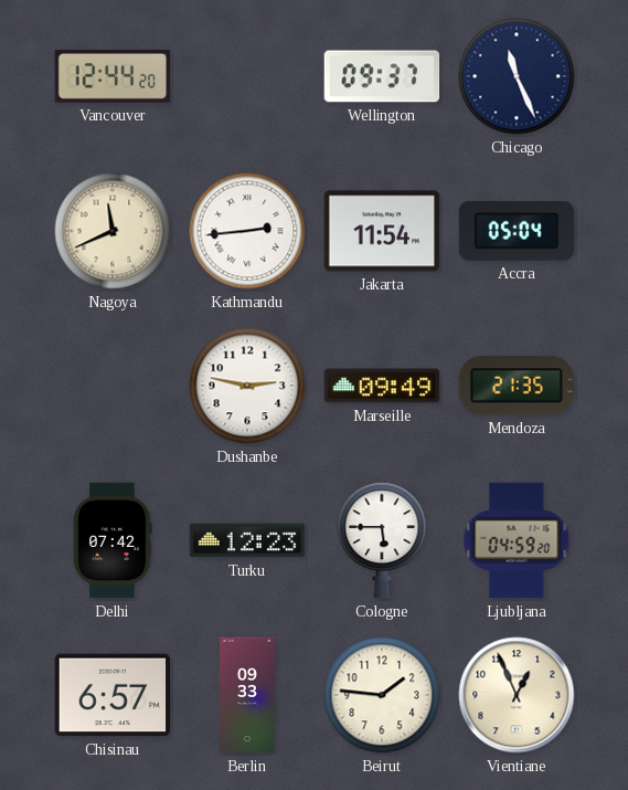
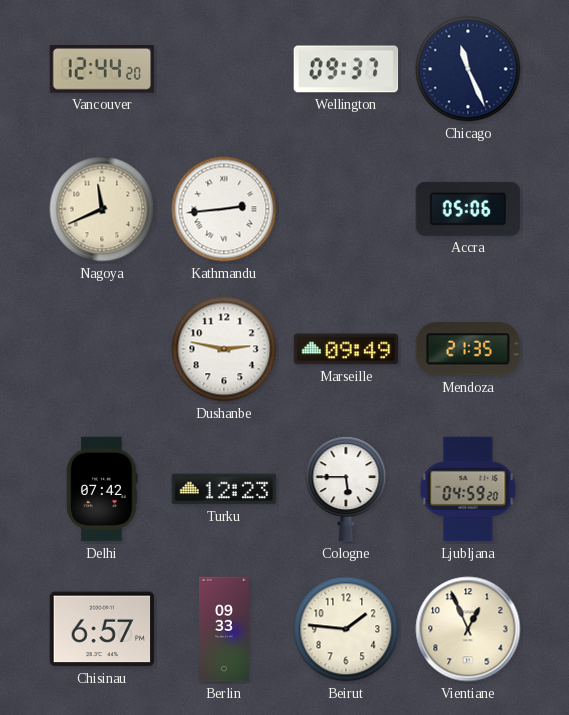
Jakarta: 11:54 -> none
Accra: 05:04 -> 05:06
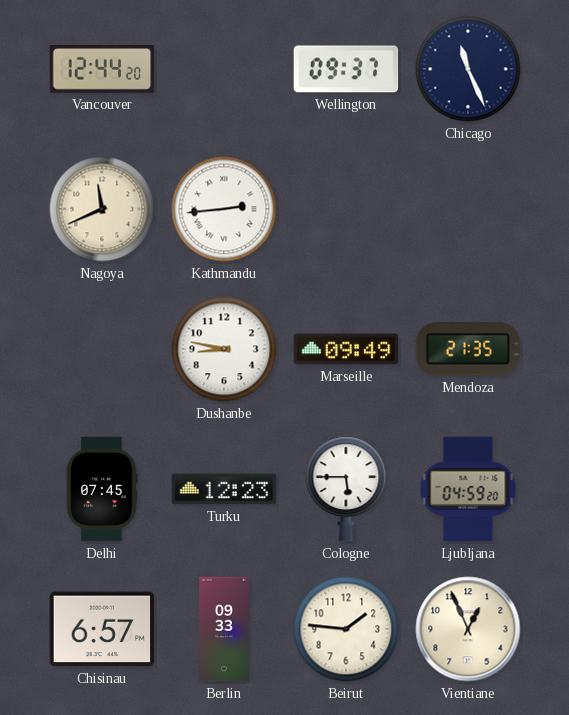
Accra: 05:06 -> none
Dushanbe: 2:47 -> 8:47
Delhi: 07:42 -> 07:45
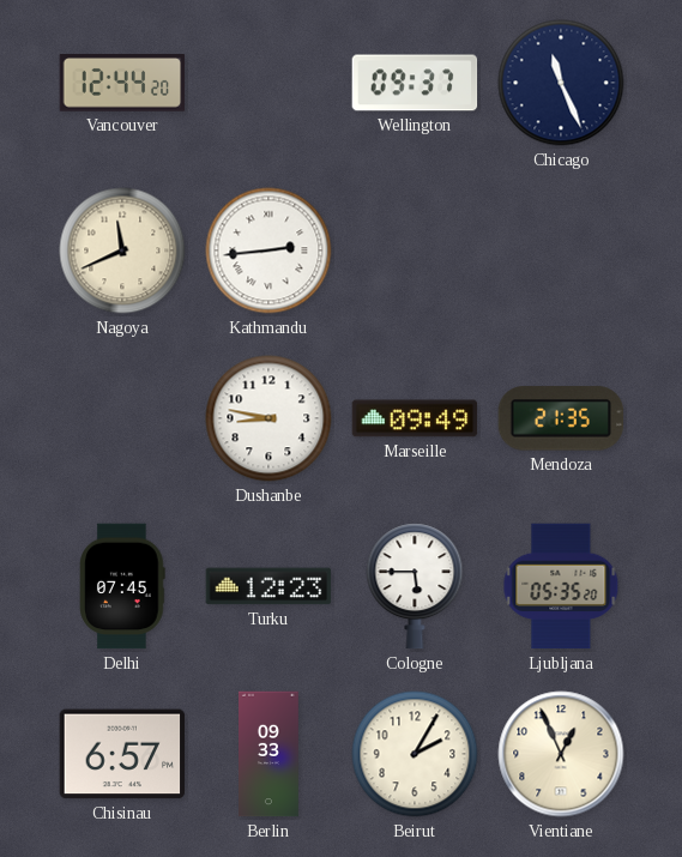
Ljubljana: 04:59 -> 05:35
Beirut: 1:46 -> 2:05
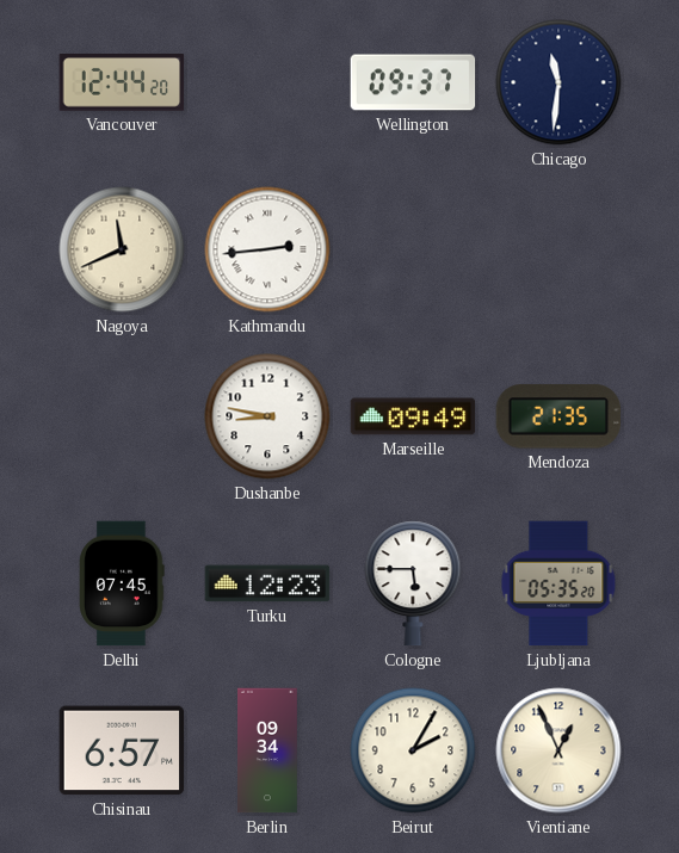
Chicago: 11:26 -> 11:31
Berlin: 09:33 -> 09:34
